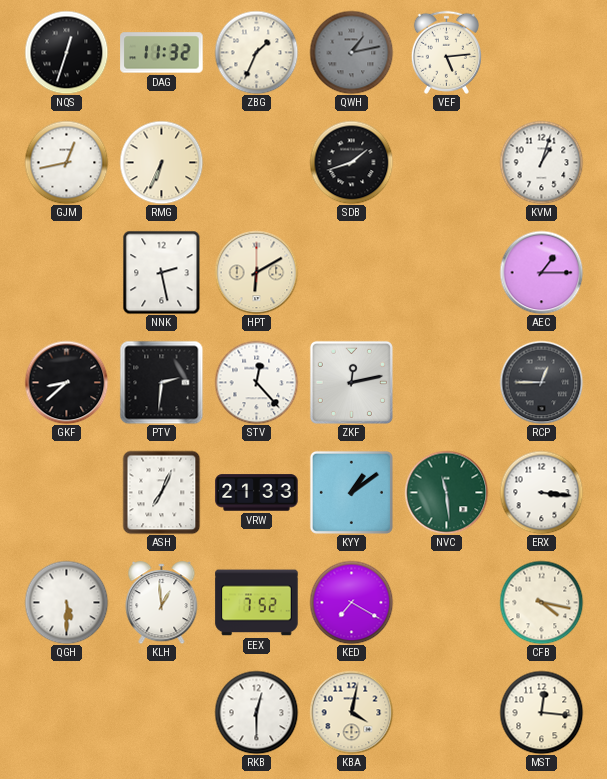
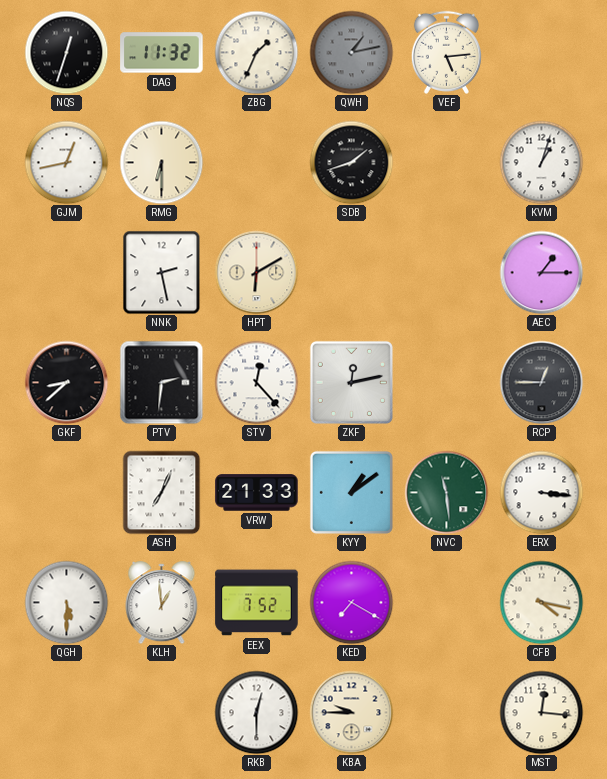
RMG: 6:34 -> 6:30
KBA: 4:02 -> 9:45
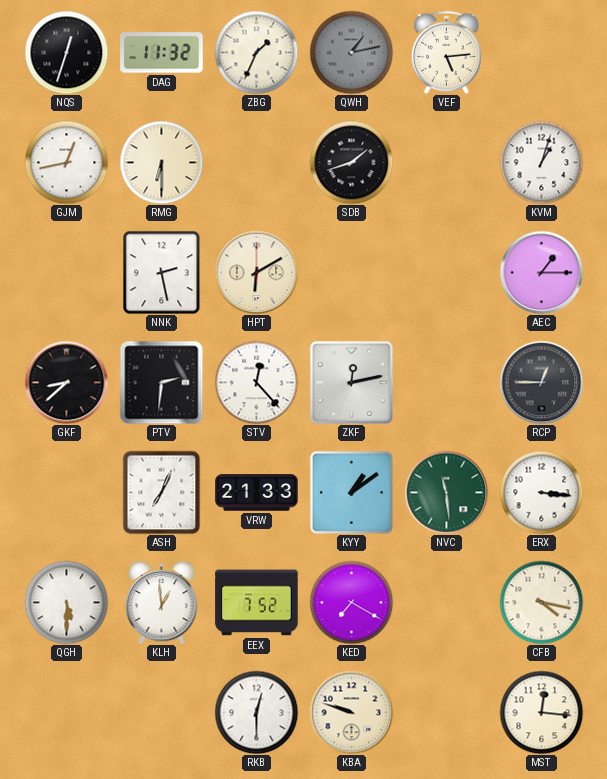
KBA: 9:45 -> 9:48
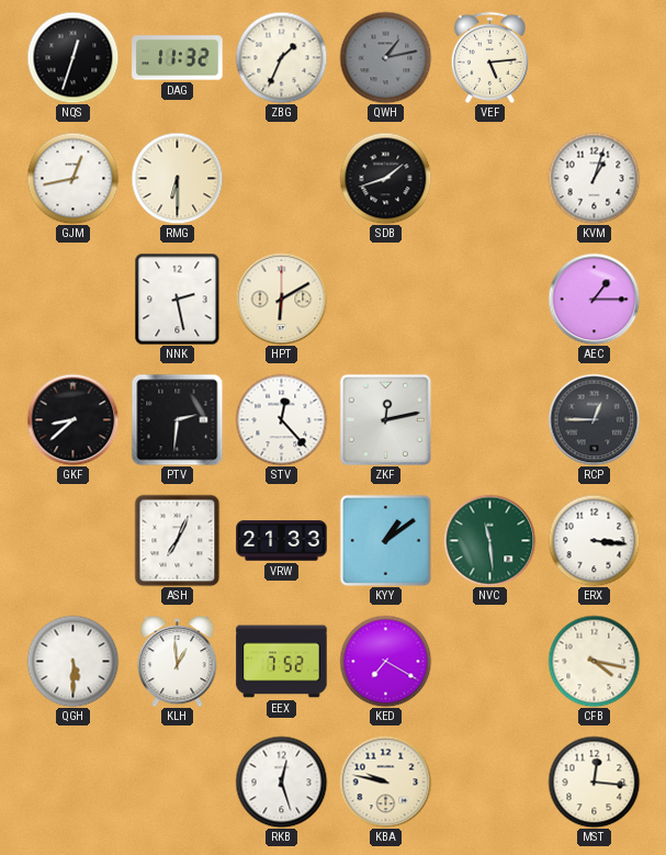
RKB: 12:30 -> 12:27
KBA: 9:48 -> 9:47
